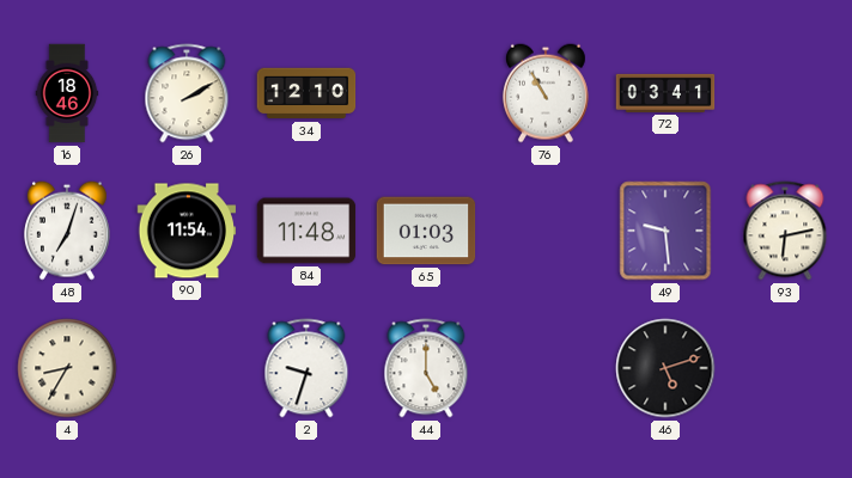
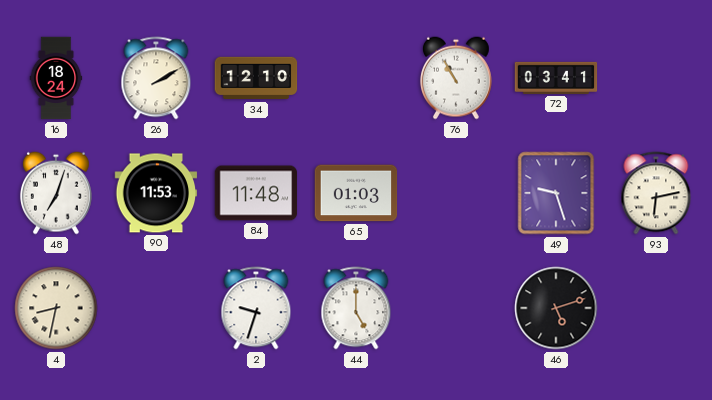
16: 18:46 -> 18:24
90: 11:54 -> 11:53
49: 9:29 -> 9:27
4: 8:35 -> 8:32
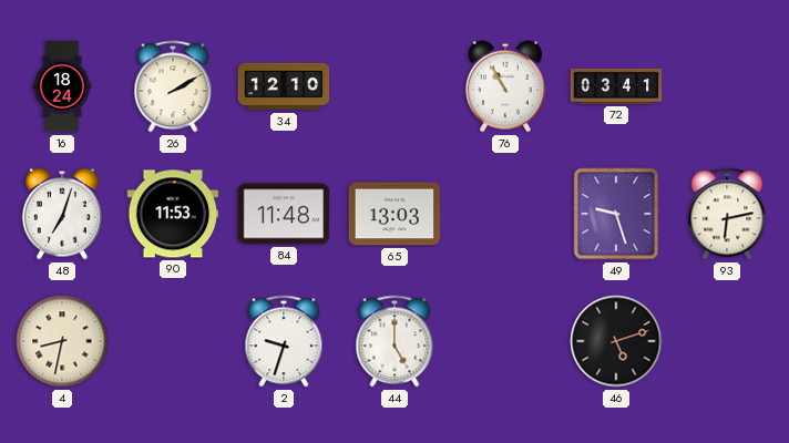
65: 01:03 -> 13:03
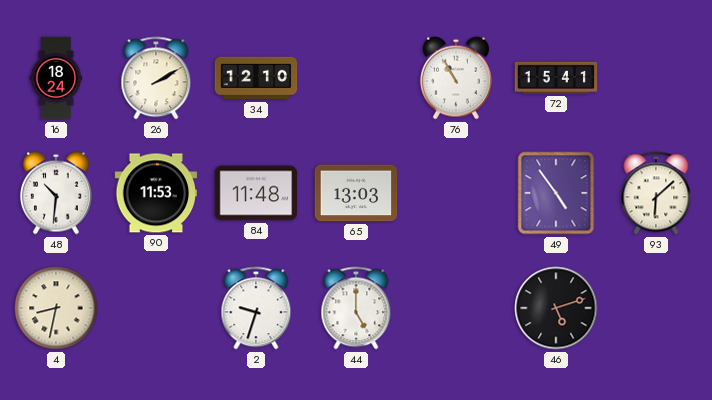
72: 03:41 -> 15:41
48: 7:03 -> 10:31
49: 9:27 -> 4:54
93: 6:13 -> 6:08
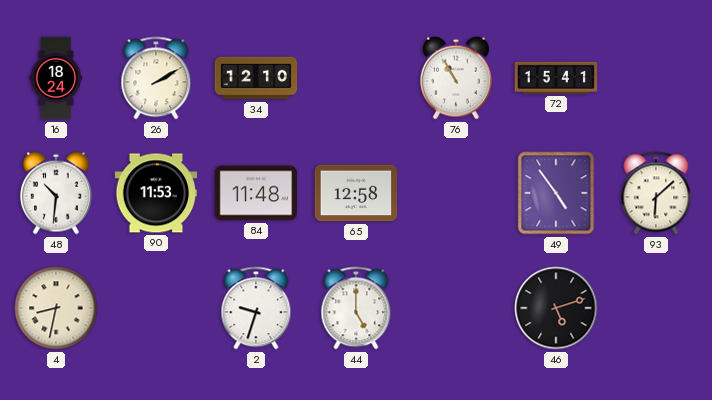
65: 13:03 -> 12:58
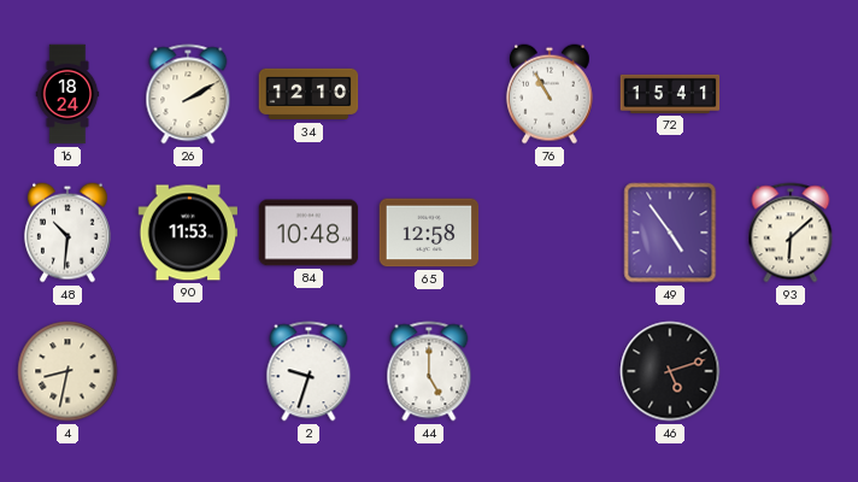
84: 11:48 -> 10:48
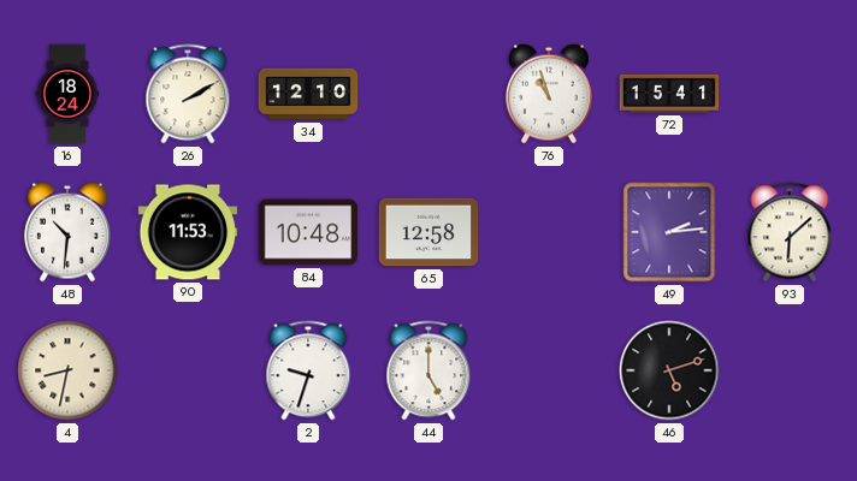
76: 10:55 -> 10:57
49: 4:54 -> 2:14
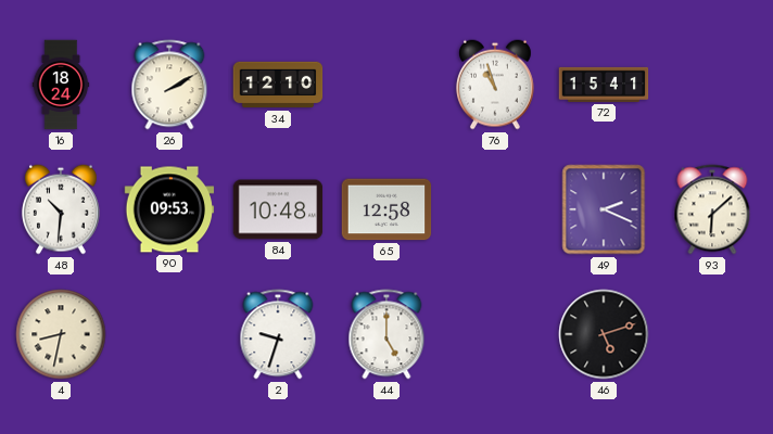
90: 11:53 -> 09:53
49: 2:14 -> 2:19
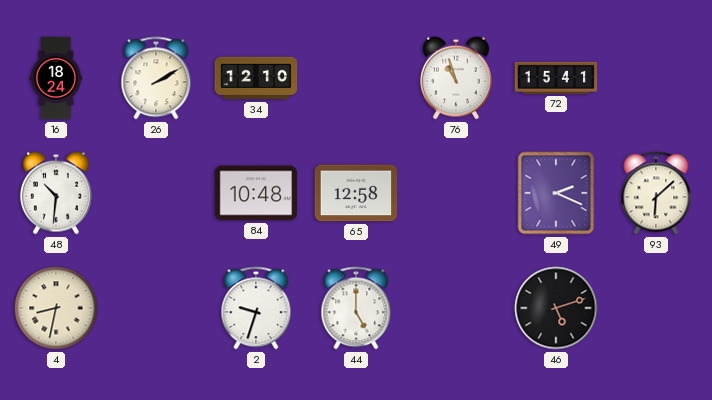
90: 09:53 -> none
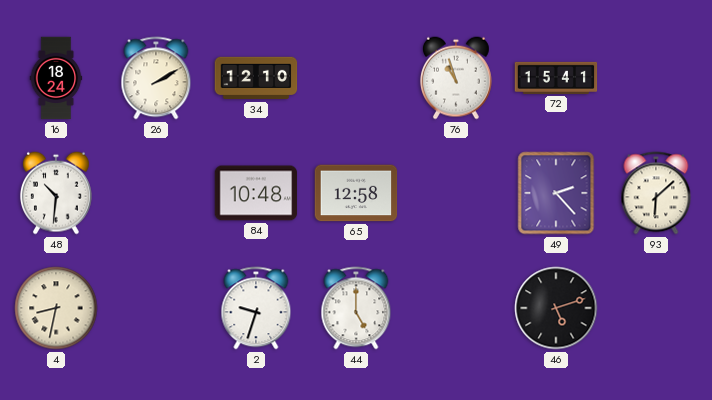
49: 2:19 -> 2:23
